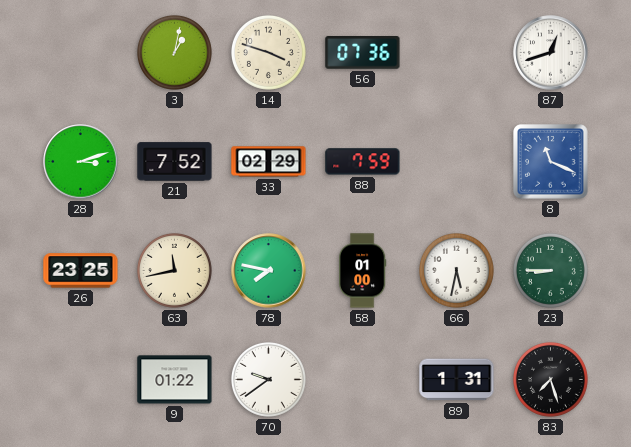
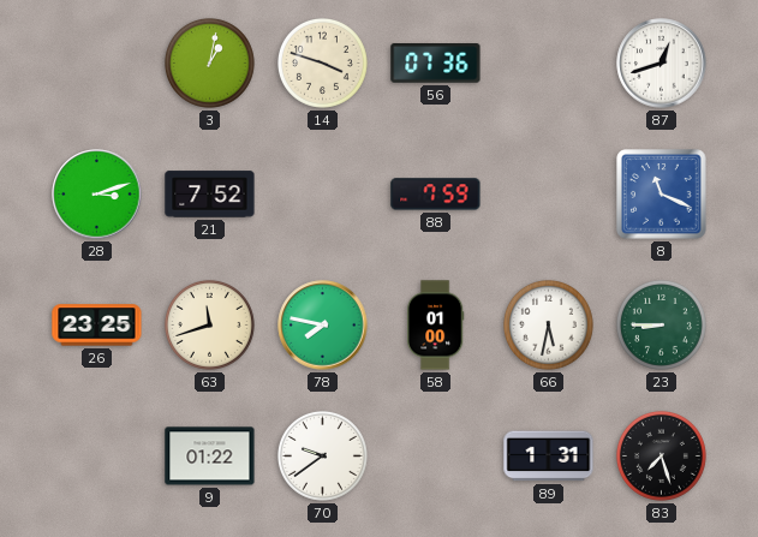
33: 02:29 -> none
63: 11:43 -> 11:42
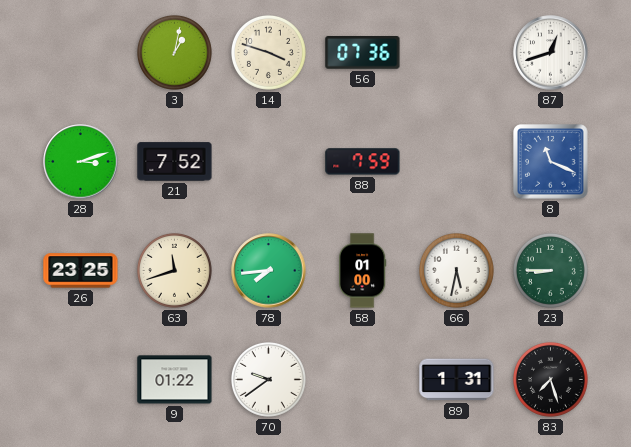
78: 7:47 -> 7:44
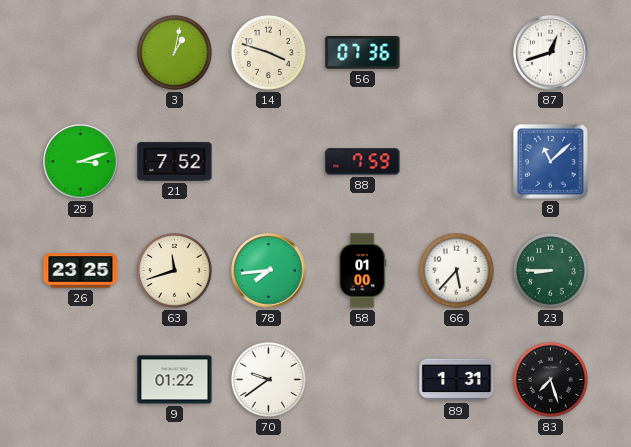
8: 11:19 -> 11:08
66: 5:32 -> 5:37
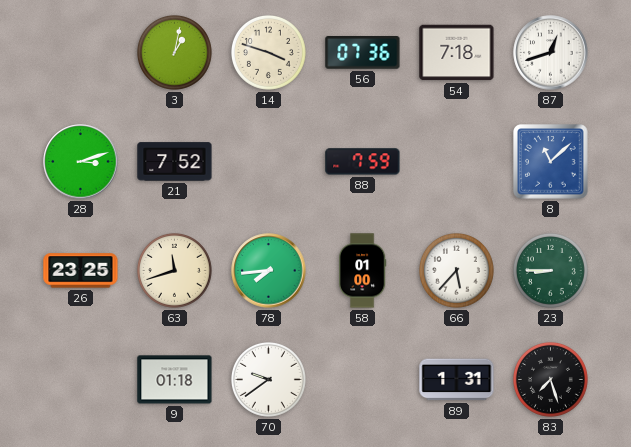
54: none -> 7:18
9: 01:22 -> 01:18
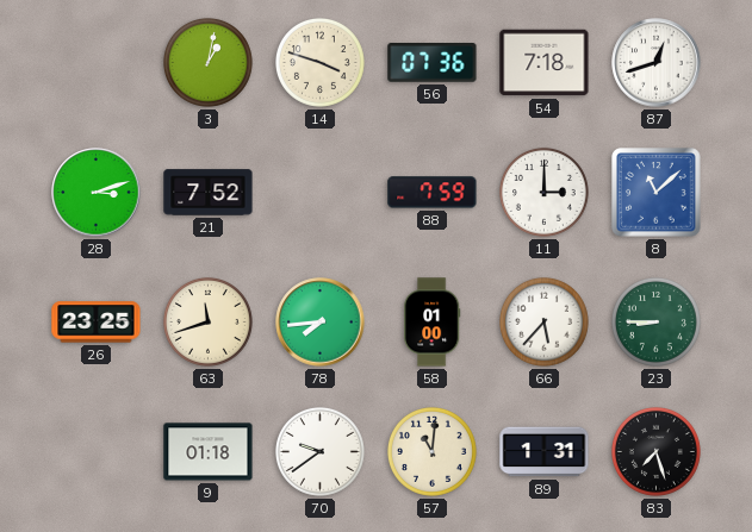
11: none -> 3:00
57: none -> 11:01
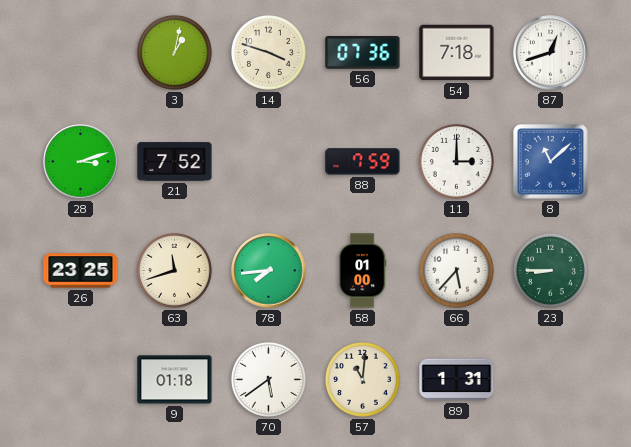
70: 9:39 -> 5:39
83: 7:27 -> none
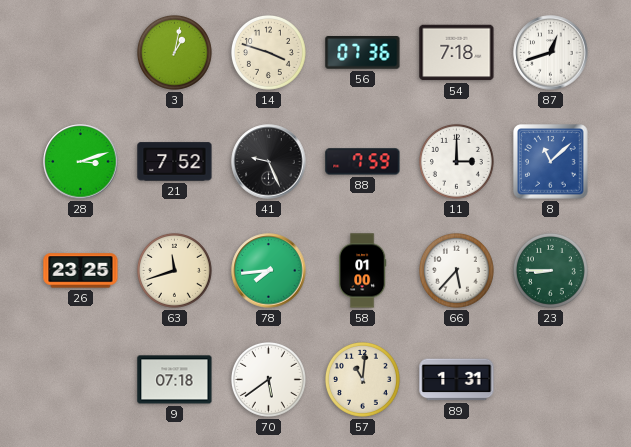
41: none -> 9:26
9: 01:18 -> 07:18
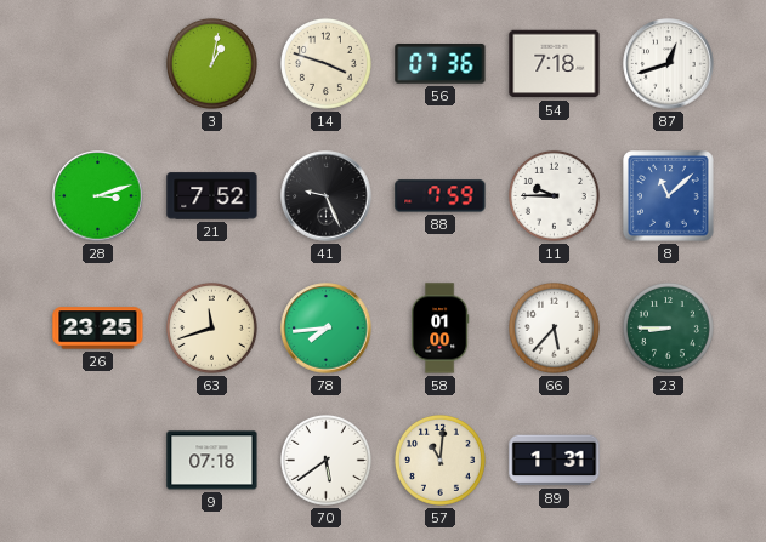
11: 3:00 -> 9:45
